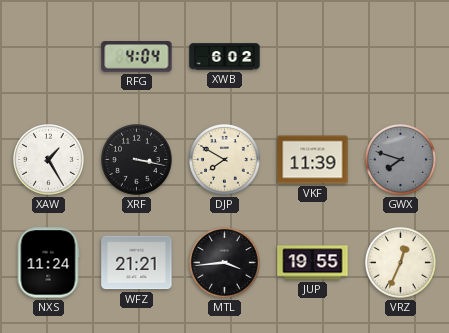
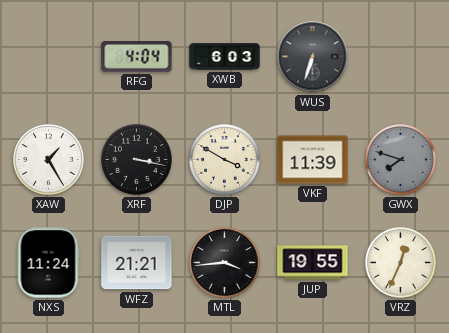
XWB: 6:02 -> 6:03
WUS: none -> 6:33
DJP: 7:50 -> 3:50
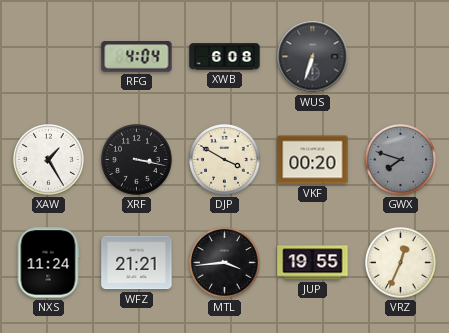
XWB: 6:03 -> 6:08
VKF: 11:39 -> 00:20
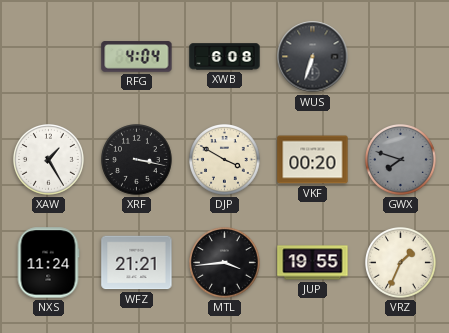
VRZ: 12:34 -> 1:34
